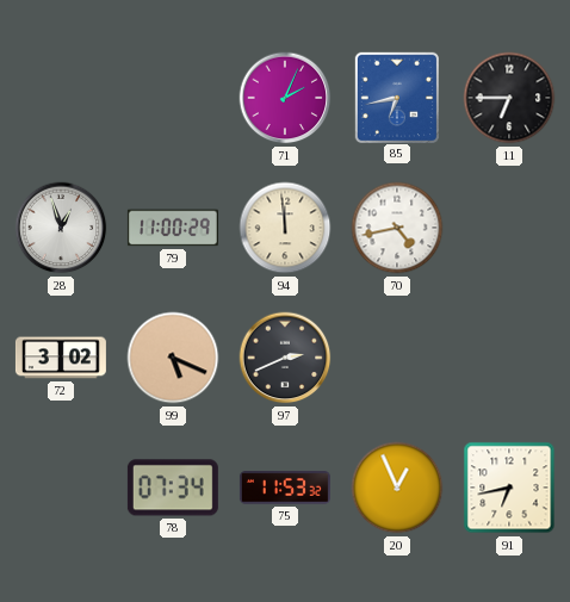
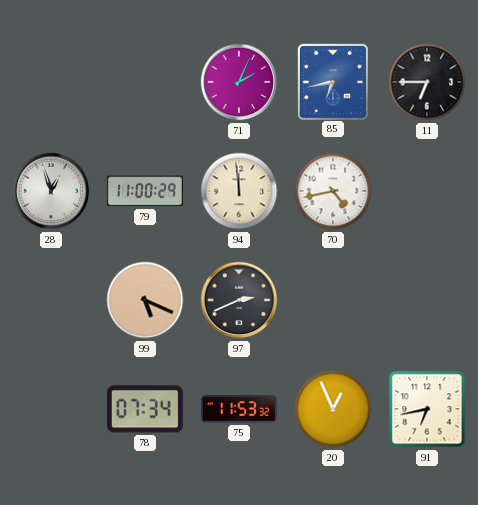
72: 3:02 -> none
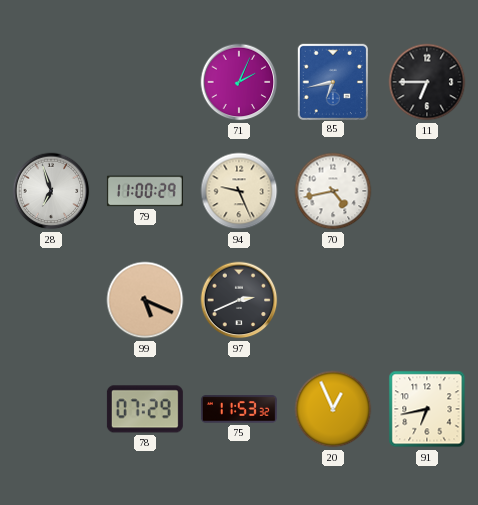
28: 12:57 -> 6:57
94: 11:59 -> 9:26
78: 07:34 -> 07:29
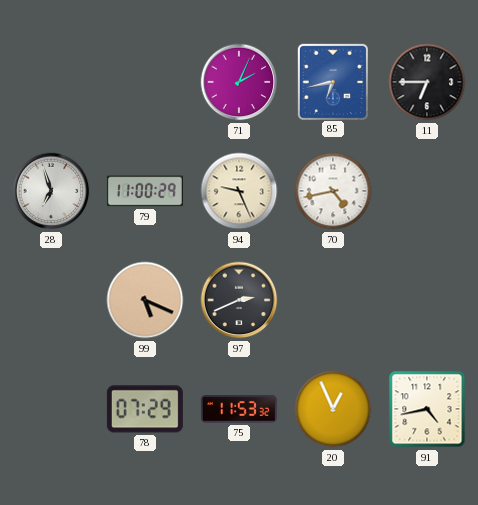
91: 6:43 -> 4:43
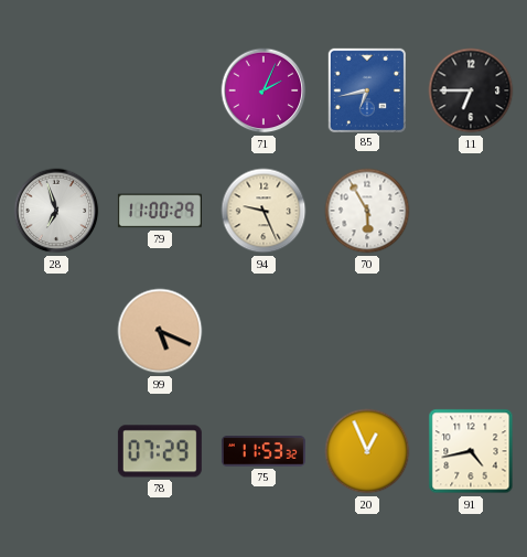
70: 4:43 -> 5:55
97: 2:41 -> none
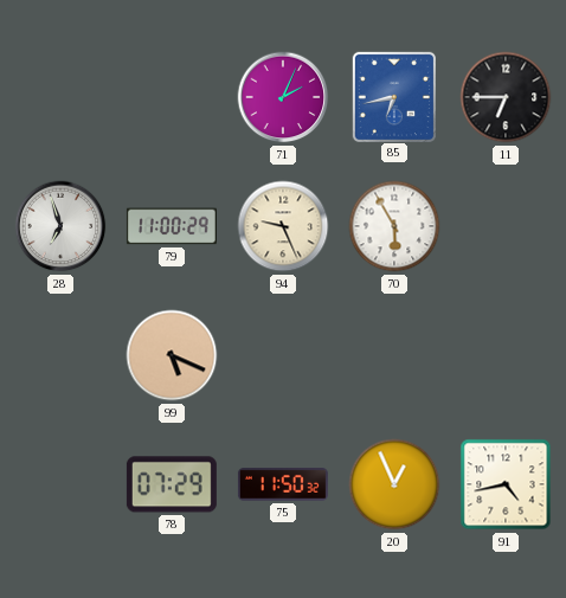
75: 11:53 -> 11:50
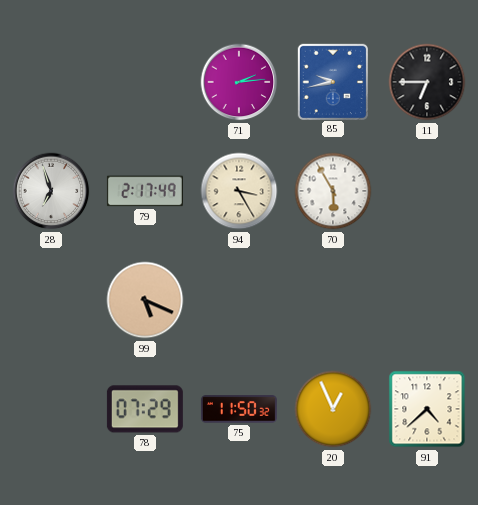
71: 2:04 -> 2:14
85: 6:43 -> 9:43
79: 11:00 -> 2:17
94: 9:26 -> 3:25
91: 4:43 -> 4:38
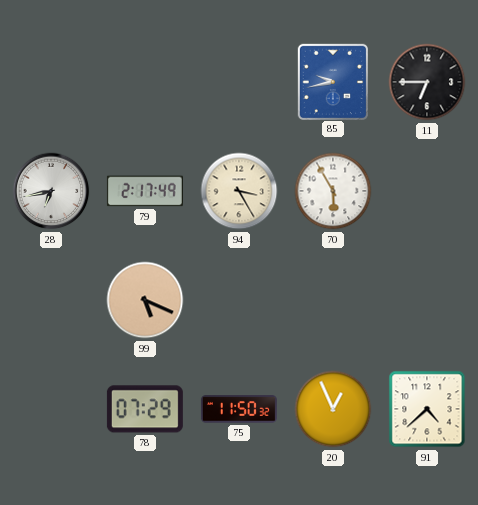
71: 2:14 -> none
28: 6:57 -> 6:43
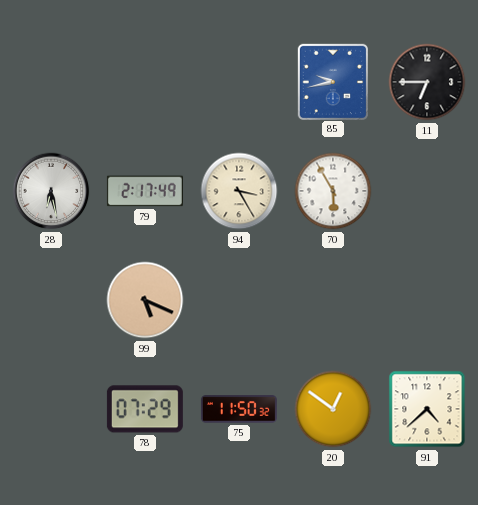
28: 6:43 -> 6:28
20: 12:56 -> 12:51
